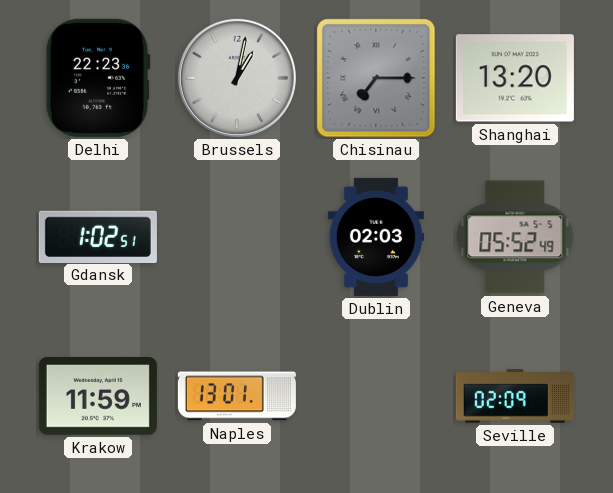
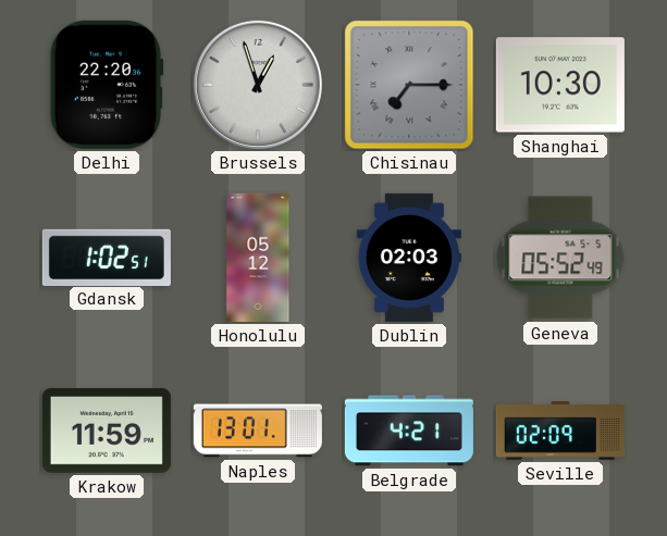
Delhi: 22:23 -> 22:20
Brussels: 1:02 -> 12:57
Shanghai: 13:20 -> 10:30
Honolulu: none -> 05:12
Belgrade: none -> 4:21
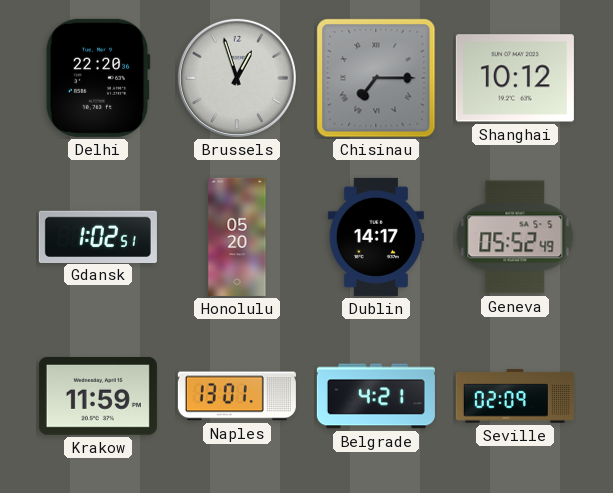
Shanghai: 10:30 -> 10:12
Honolulu: 05:12 -> 05:20
Dublin: 02:03 -> 14:17
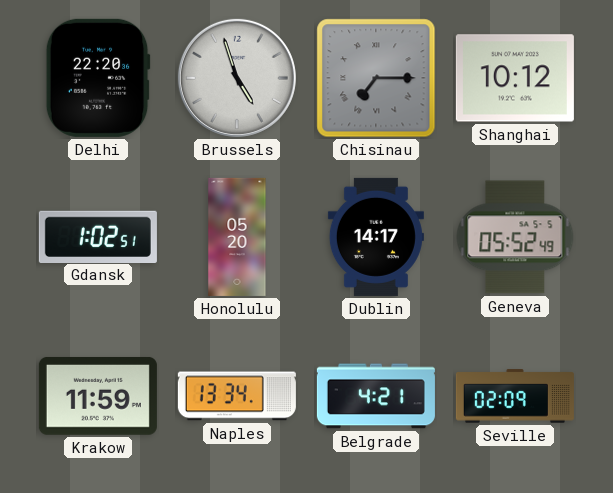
Brussels: 12:57 -> 4:57
Naples: 13:01 -> 13:34
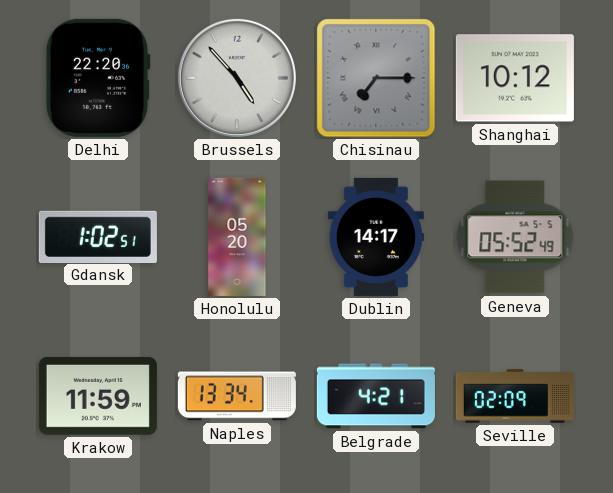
Brussels: 4:57 -> 4:53
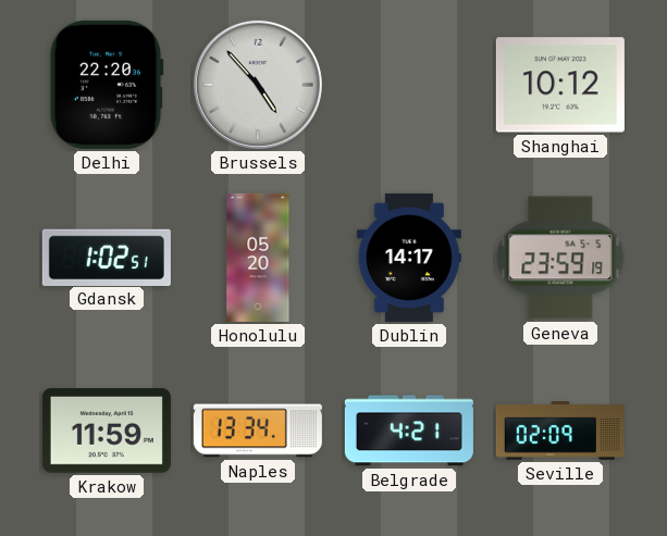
Chisinau: 7:15 -> none
Geneva: 05:52 -> 23:59
